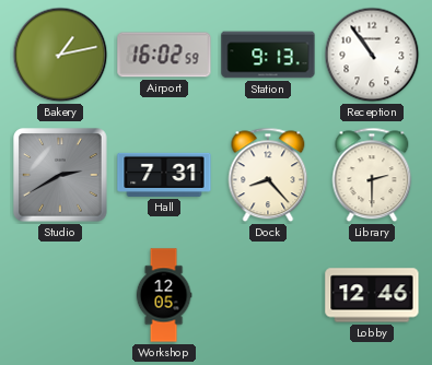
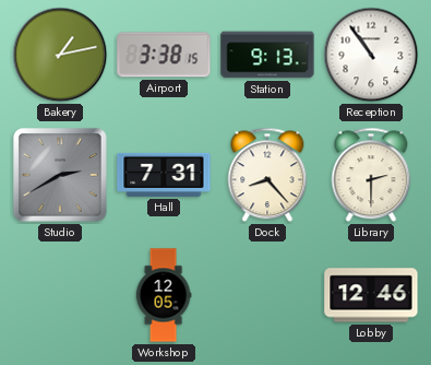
Airport: 16:02 -> 3:38
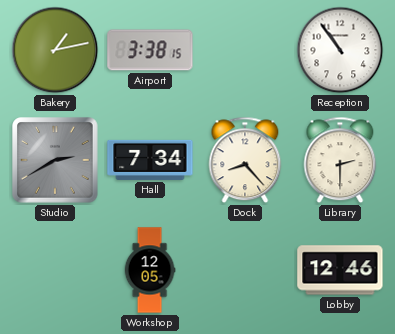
Station: 9:13 -> none
Hall: 7:31 -> 7:34
